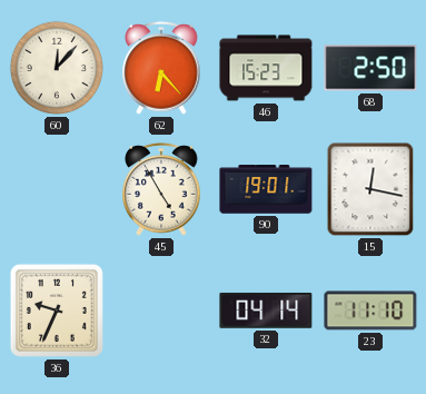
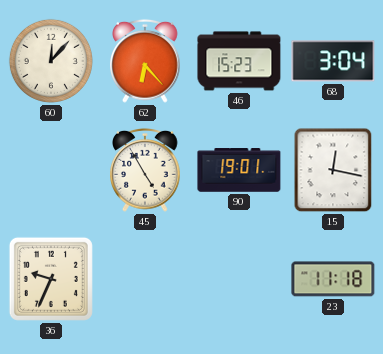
68: 2:50 -> 3:04
32: 04:14 -> none
23: 11:10 -> 11:18
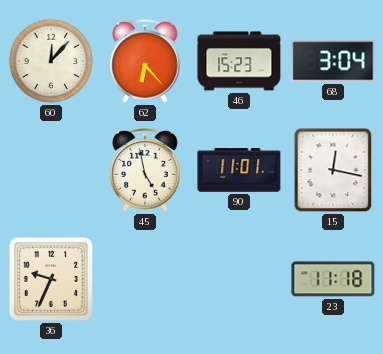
45: 4:55 -> 4:58
90: 19:01 -> 11:01
